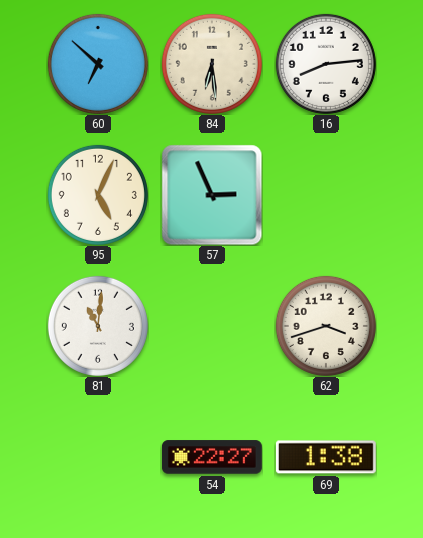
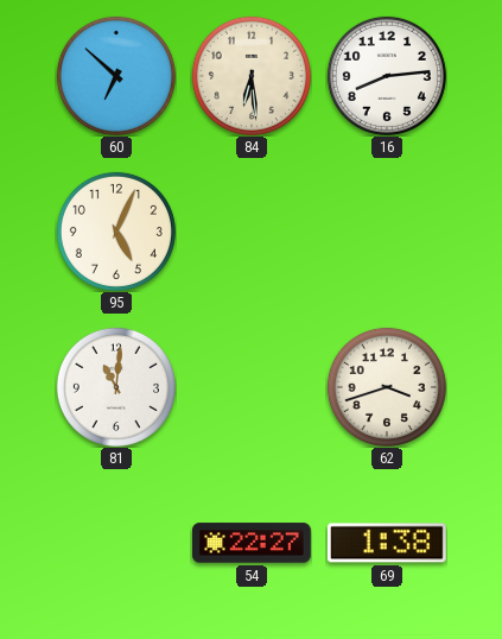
57: 2:56 -> none
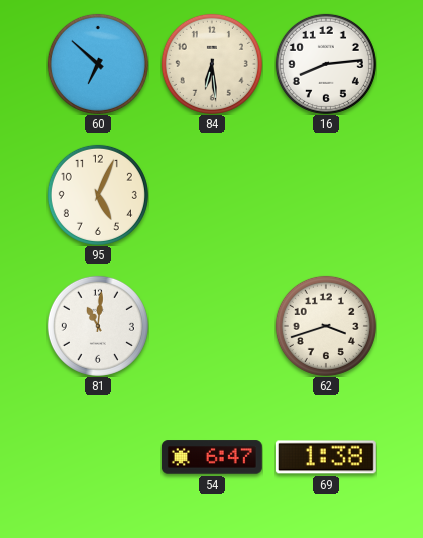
54: 22:27 -> 6:47
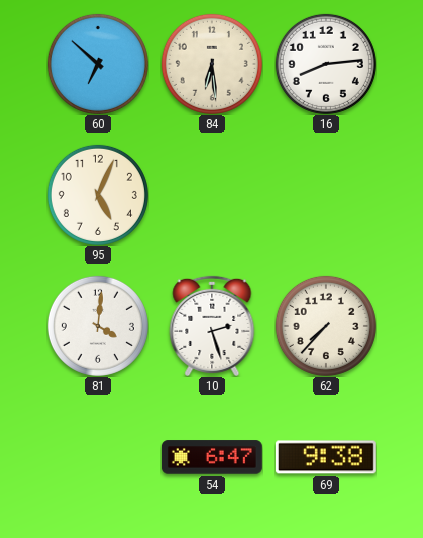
81: 11:01 -> 4:01
10: none -> 2:27
62: 3:42 -> 7:37
69: 1:38 -> 9:38
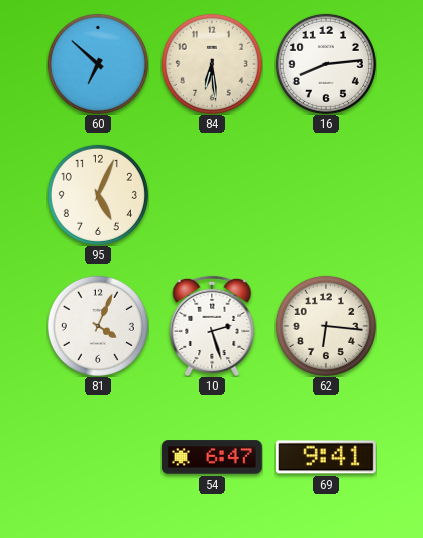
81: 4:01 -> 4:04
62: 7:37 -> 6:16
69: 9:38 -> 9:41
